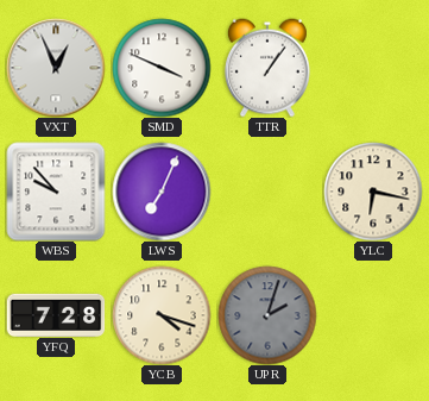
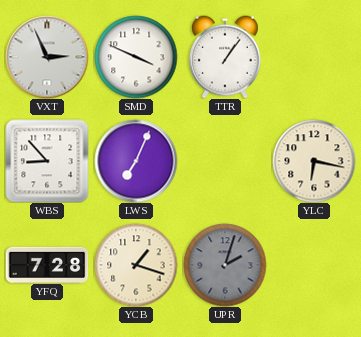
VXT: 12:56 -> 2:56
WBS: 9:53 -> 8:53
YCB: 4:18 -> 1:18
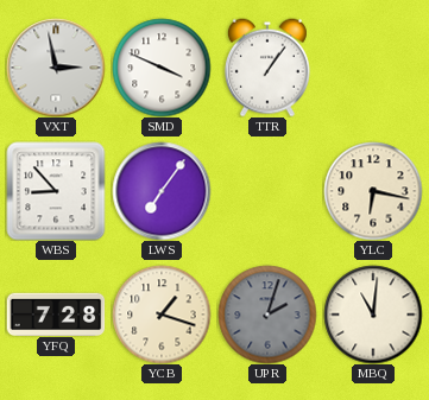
VXT: 2:56 -> 2:58
LWS: 7:04 -> 7:06
MBQ: none -> 11:01
